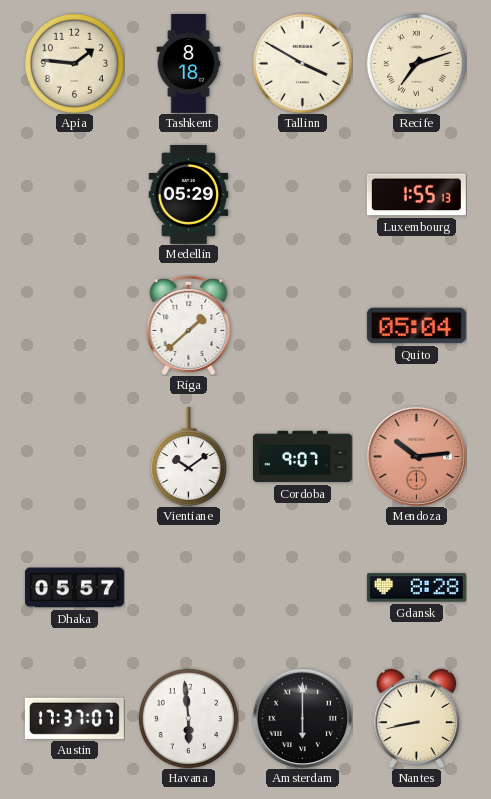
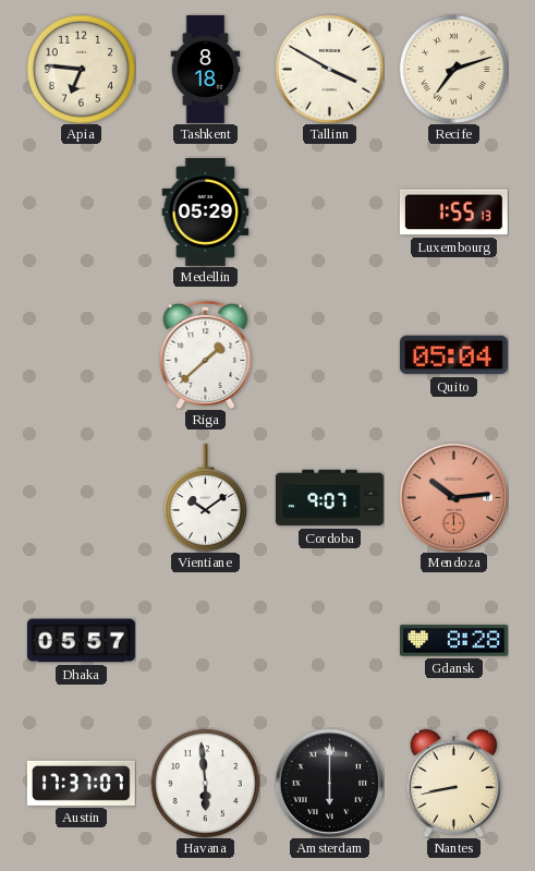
Apia: 1:46 -> 6:46
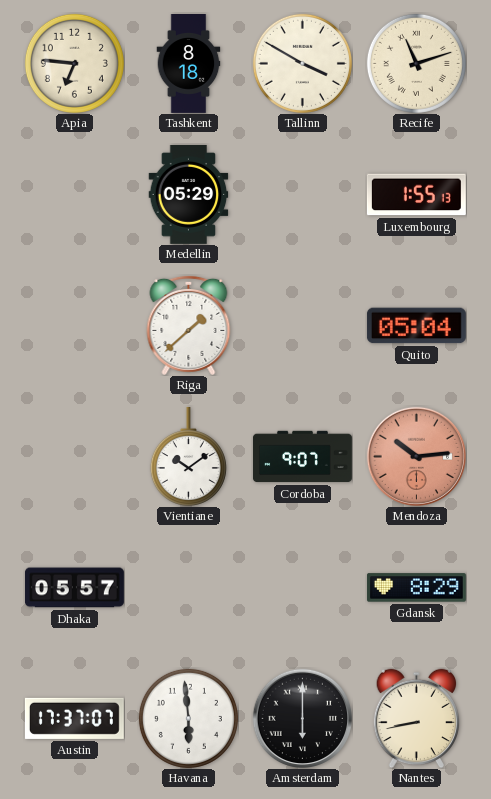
Recife: 7:12 -> 11:12
Gdansk: 8:28 -> 8:29
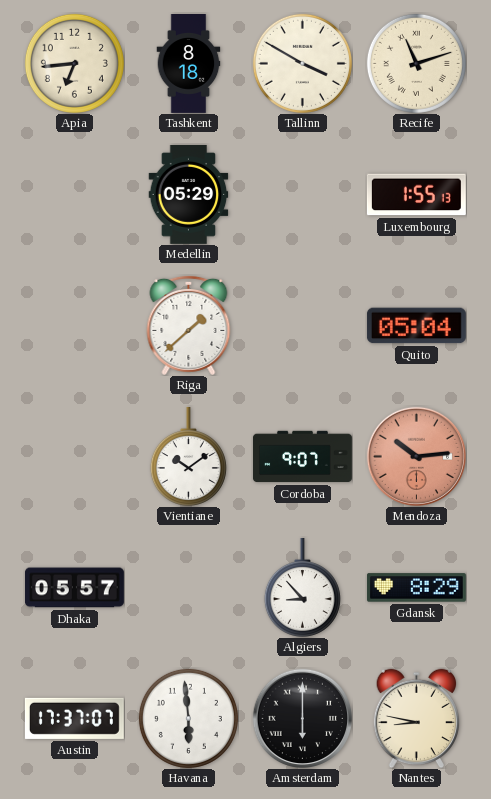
Apia: 6:46 -> 6:44
Algiers: none -> 8:53
Nantes: 8:43 -> 8:47
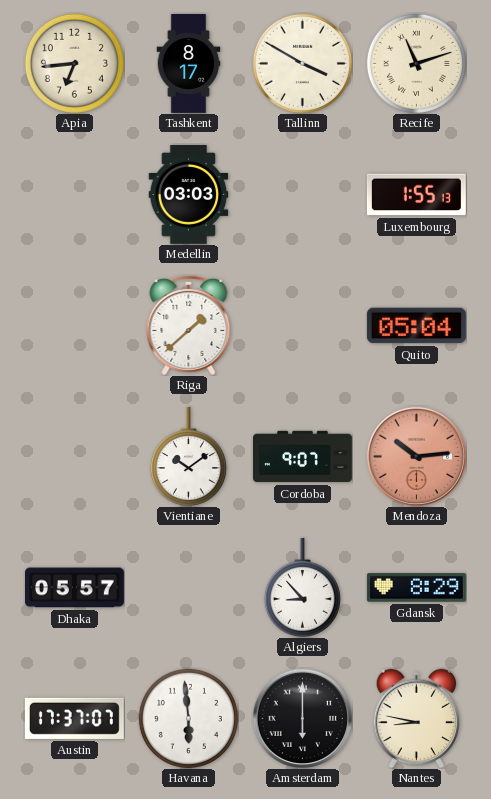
Tashkent: 8:18 -> 8:17
Medellin: 05:29 -> 03:03
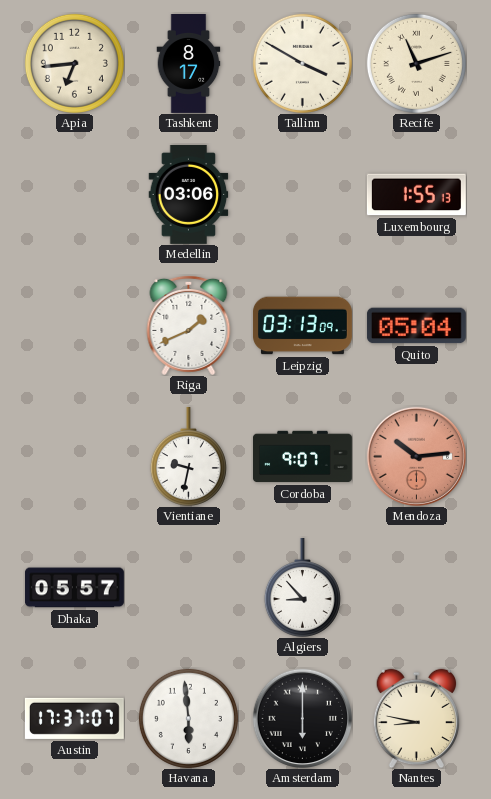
Medellin: 03:03 -> 03:06
Riga: 1:38 -> 1:41
Leipzig: none -> 03:13
Vientiane: 10:09 -> 9:32
Gdansk: 8:29 -> none
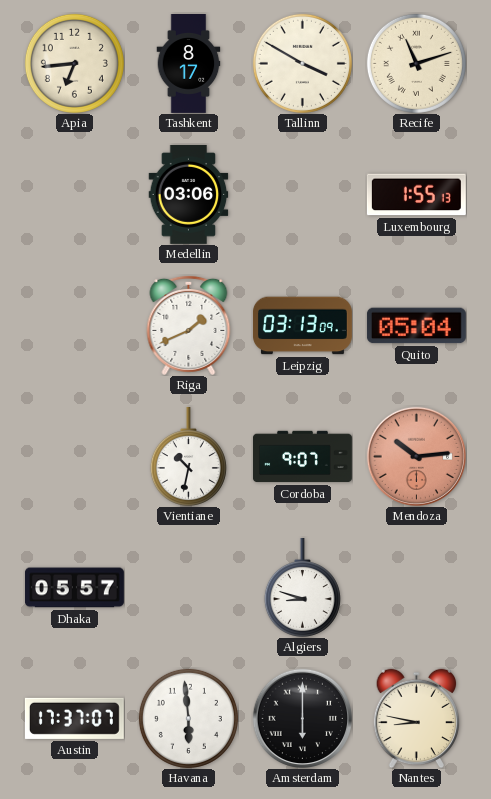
Vientiane: 9:32 -> 10:32
Algiers: 8:53 -> 8:48
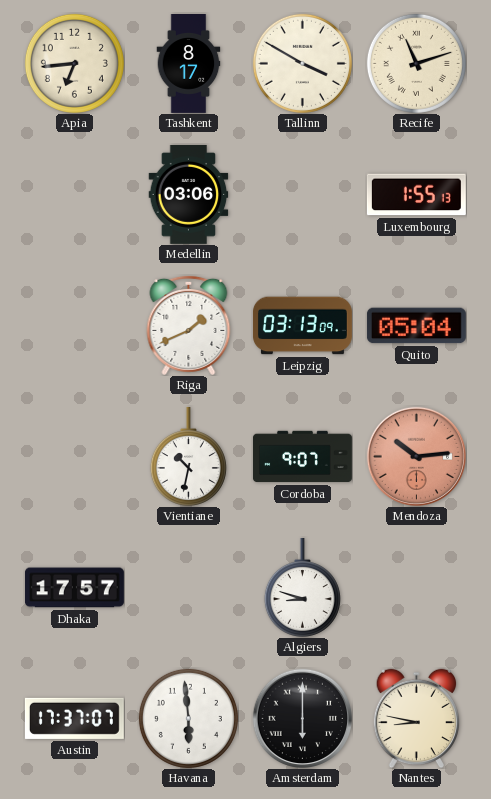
Dhaka: 05:57 -> 17:57
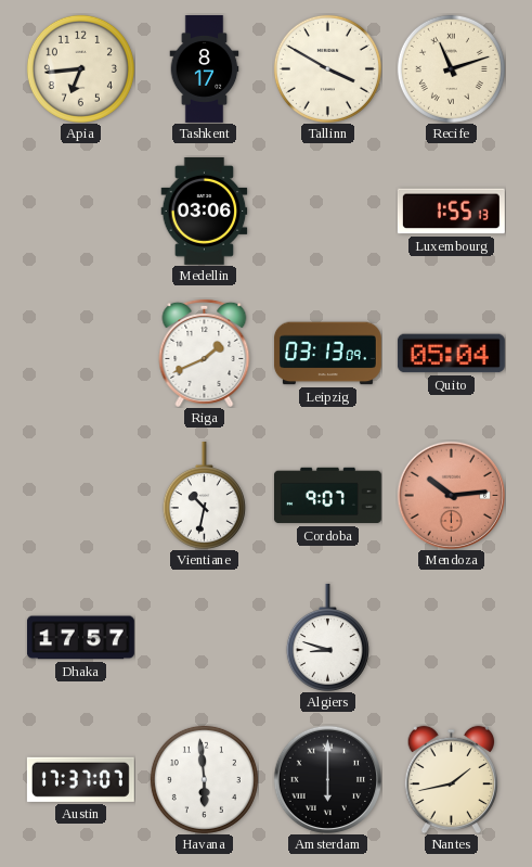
Nantes: 8:47 -> 1:43
